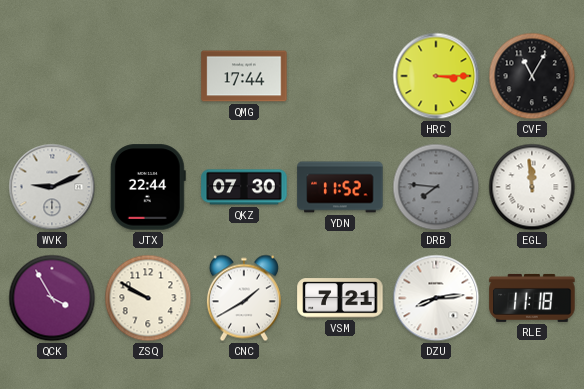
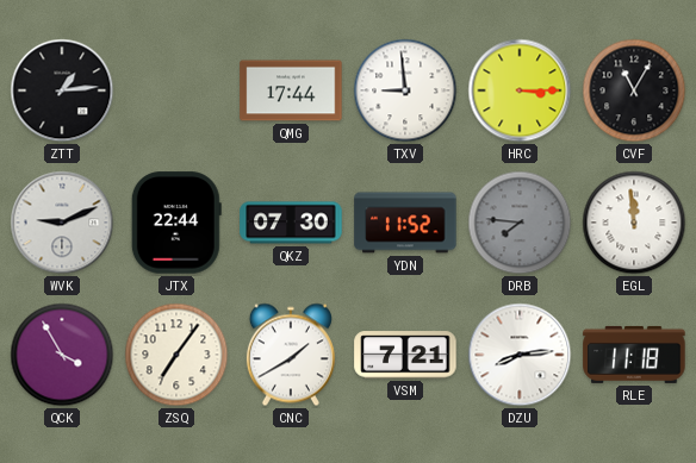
ZTT: none -> 1:14
TXV: none -> 8:59
ZSQ: 9:50 -> 7:06
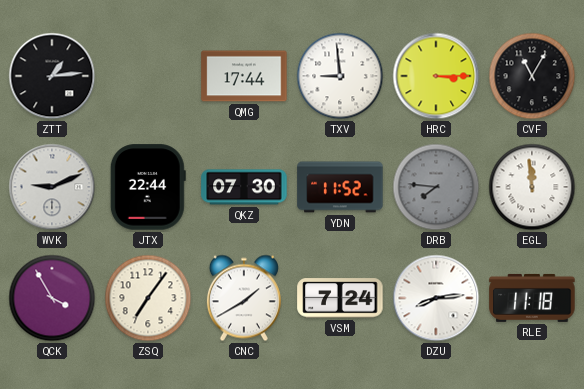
VSM: 7:21 -> 7:24
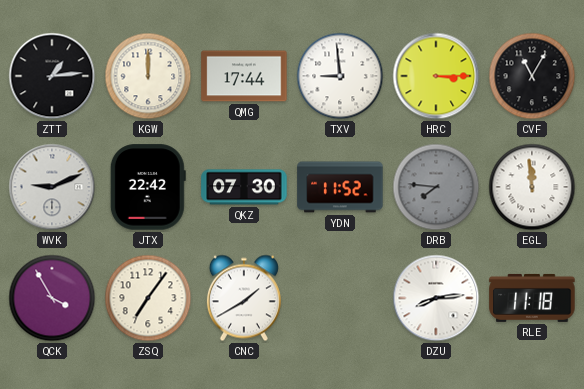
KGW: none -> 12:00
JTX: 22:44 -> 22:42
VSM: 7:24 -> none
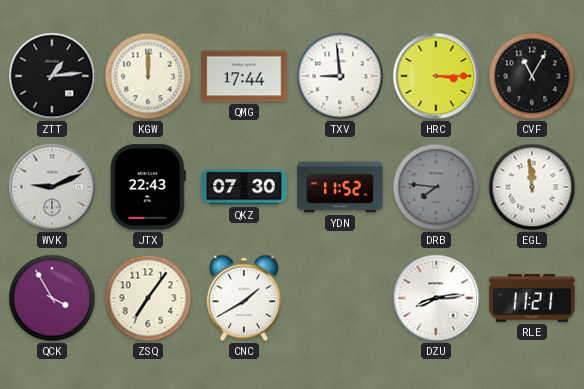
JTX: 22:42 -> 22:43
RLE: 11:18 -> 11:21
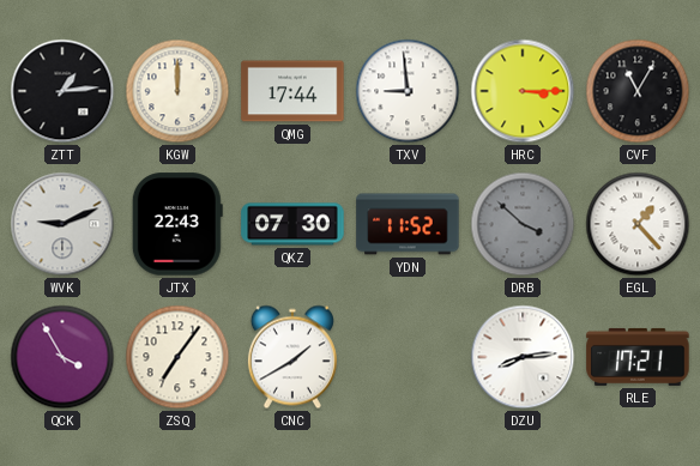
DRB: 7:46 -> 3:52
EGL: 11:59 -> 1:23
RLE: 11:21 -> 17:21
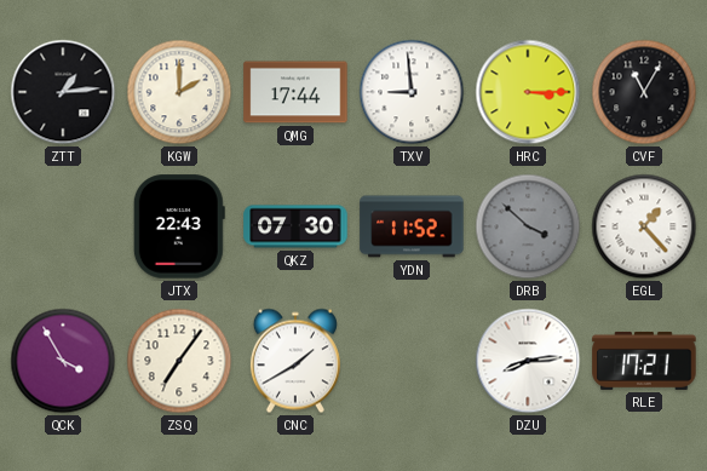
KGW: 12:00 -> 2:00
WVK: 9:11 -> none
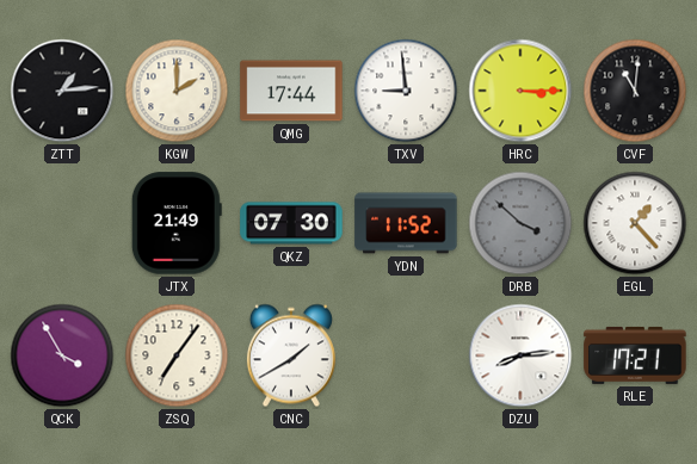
CVF: 11:05 -> 11:01
JTX: 22:43 -> 21:49
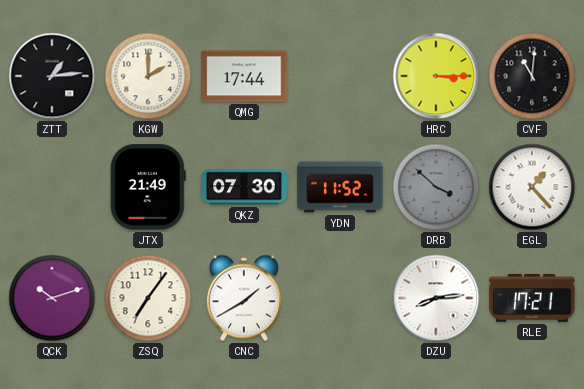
TXV: 8:59 -> none
QCK: 3:55 -> 10:12
